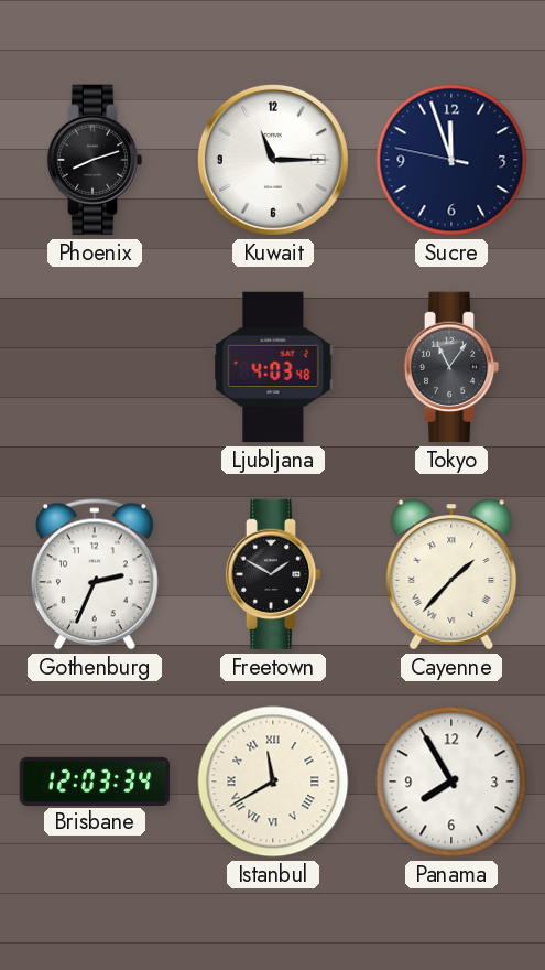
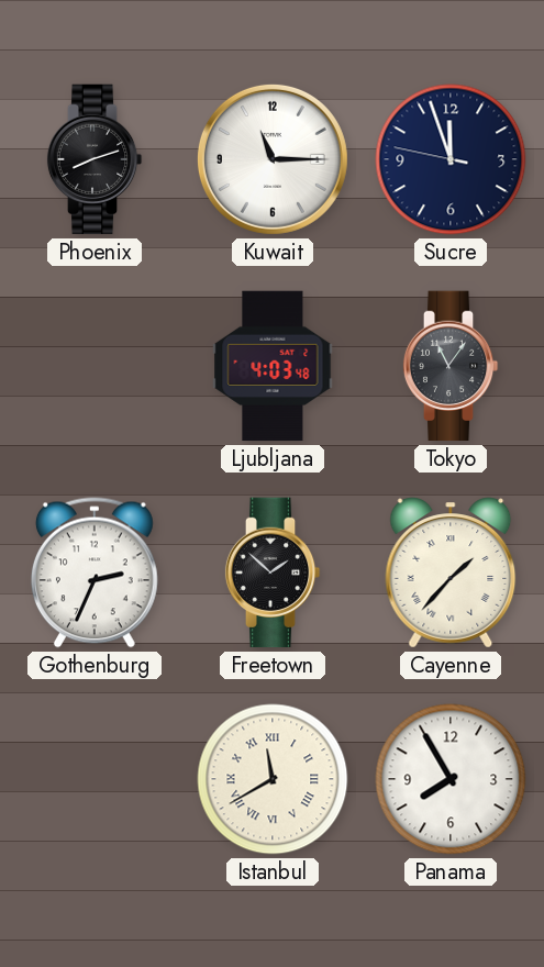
Freetown: 1:50 -> 1:52
Brisbane: 12:03 -> none
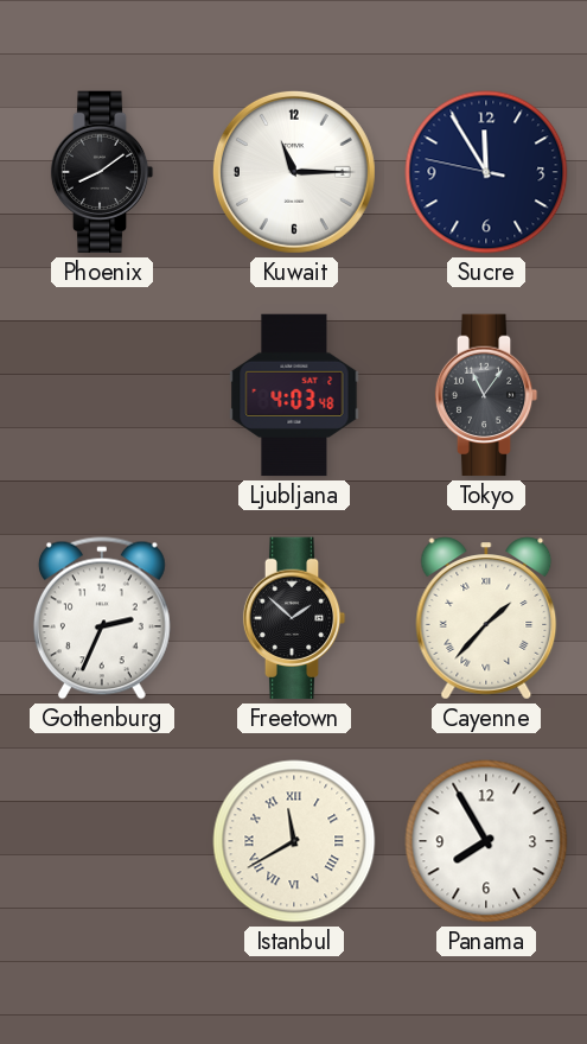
Phoenix: 8:12 -> 8:09
Sucre: 11:56 -> 11:54
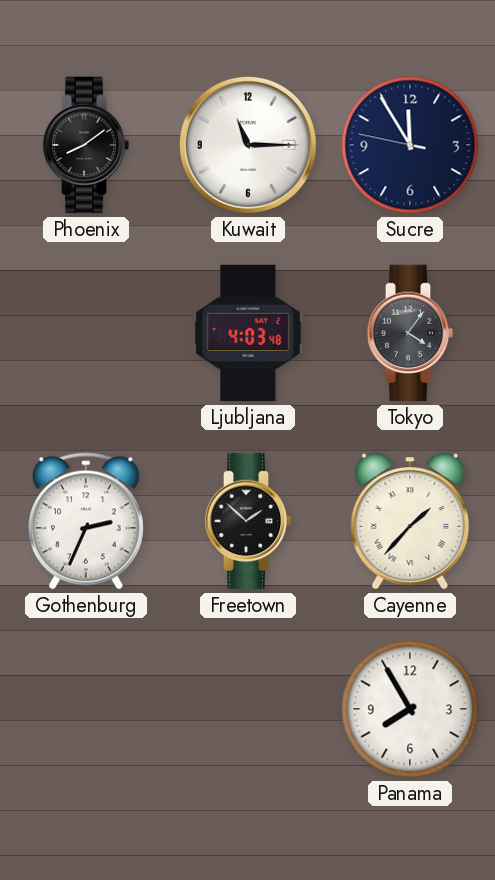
Tokyo: 11:06 -> 4:06
Istanbul: 11:40 -> none
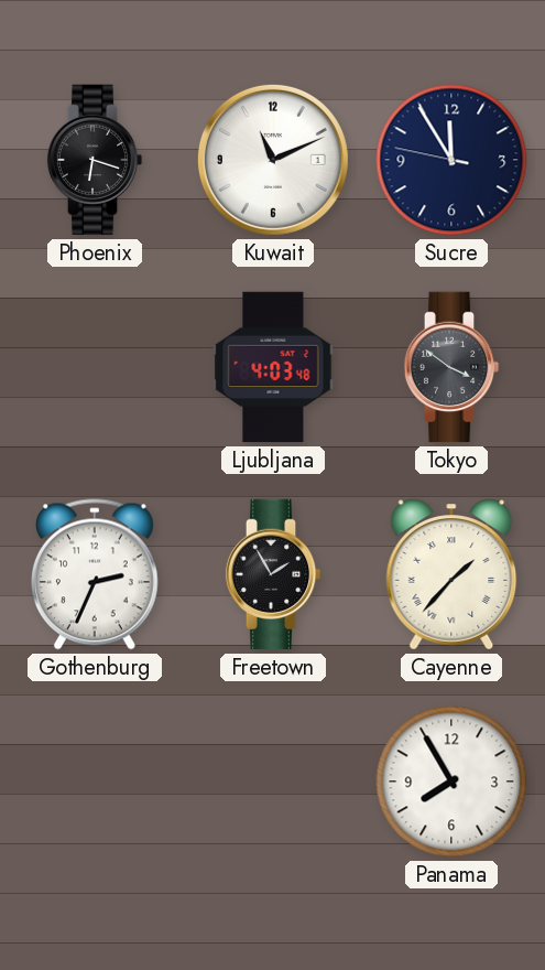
Phoenix: 8:09 -> 6:18
Kuwait: 11:15 -> 11:11
Tokyo: 4:06 -> 3:51
Freetown: 1:52 -> 1:55
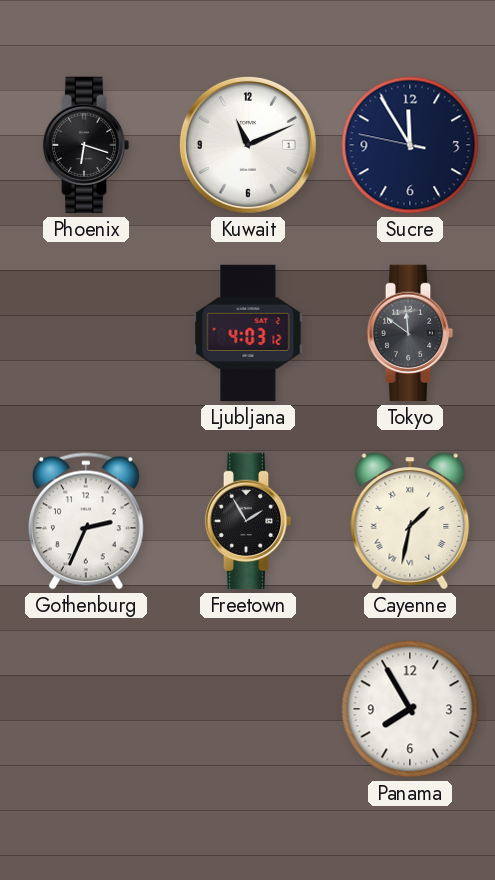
Ljubljana: 4:03:48 -> 4:03:12
Tokyo: 3:51 -> 11:51
Cayenne: 1:37 -> 1:32
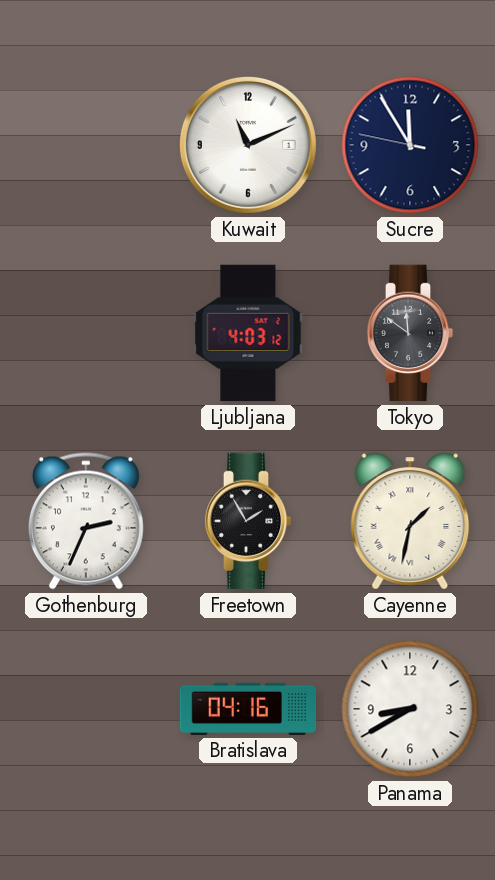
Phoenix: 6:18 -> none
Bratislava: none -> 04:16
Panama: 7:55 -> 8:40
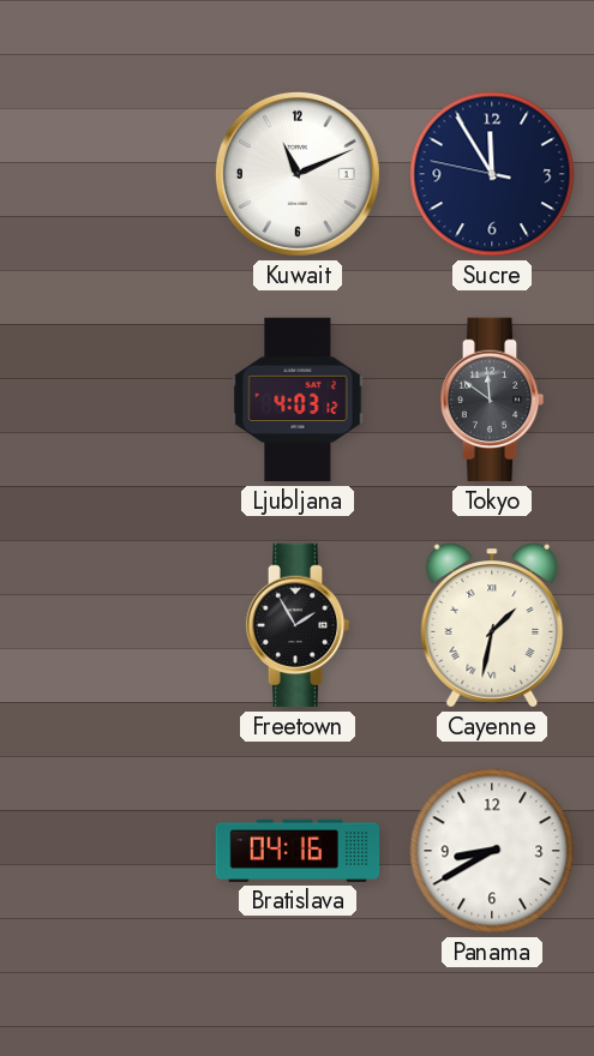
Gothenburg: 2:34 -> none
